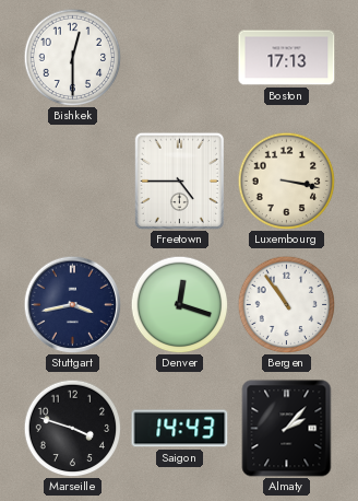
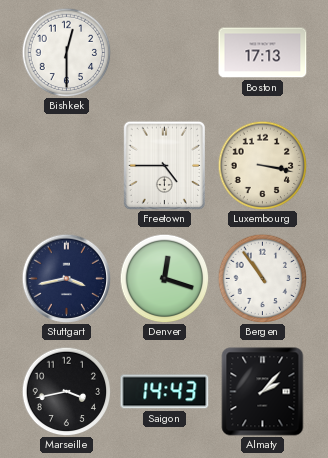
Marseille: 3:48 -> 3:43
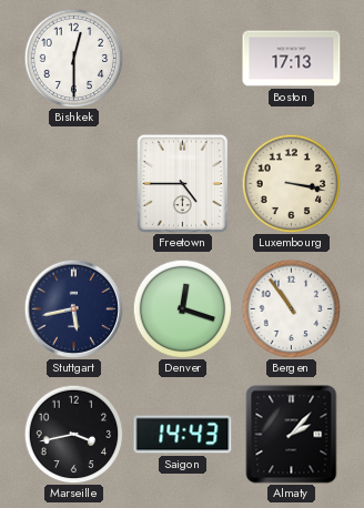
Stuttgart: 3:43 -> 5:43
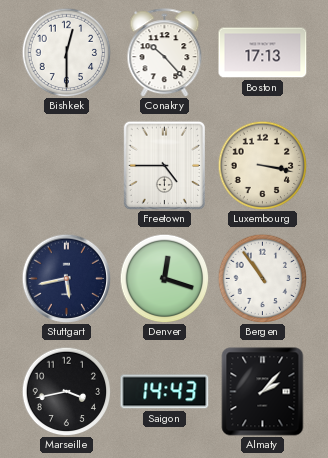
Conakry: none -> 10:23
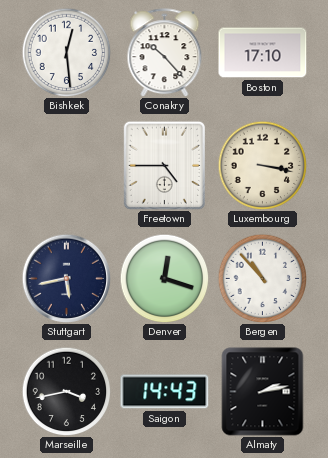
Bishkek: 12:30 -> 12:29
Boston: 17:13 -> 17:10
Bergen: 10:54 -> 10:53
Almaty: 2:07 -> 2:13
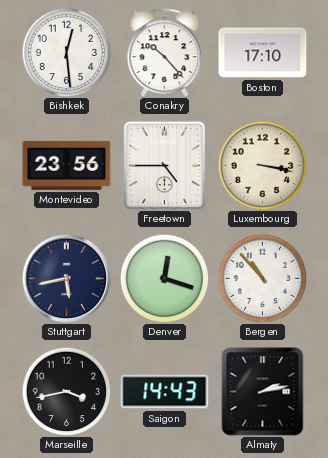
Montevideo: none -> 23:56
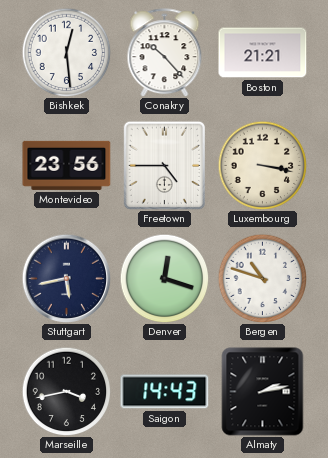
Boston: 17:10 -> 21:21
Bergen: 10:53 -> 10:48
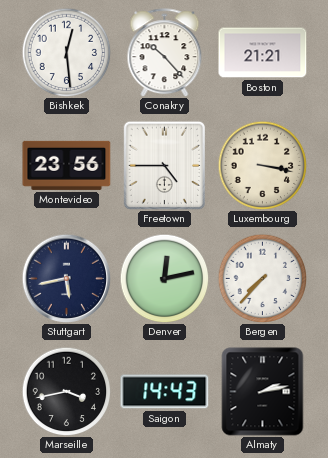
Denver: 12:18 -> 12:13
Bergen: 10:48 -> 7:37
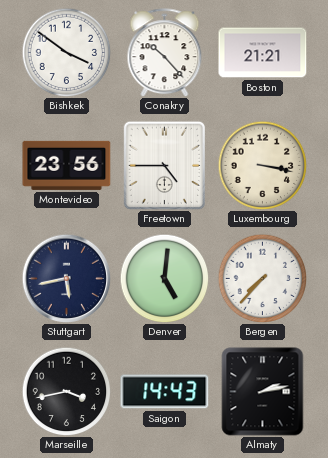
Bishkek: 12:29 -> 3:51
Denver: 12:13 -> 5:01
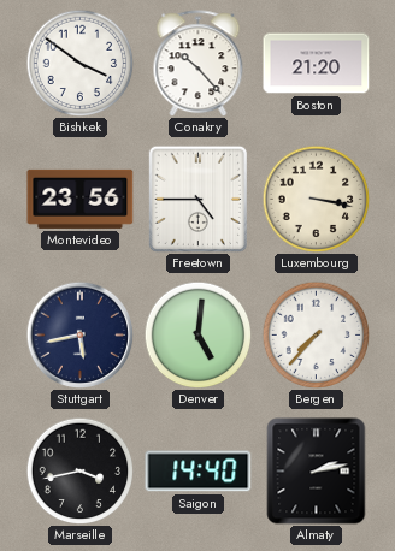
Boston: 21:21 -> 21:20
Saigon: 14:43 -> 14:40
